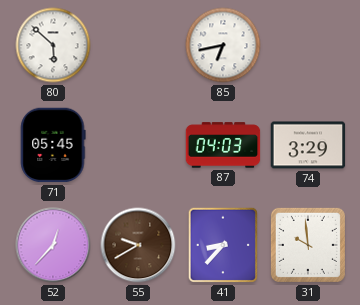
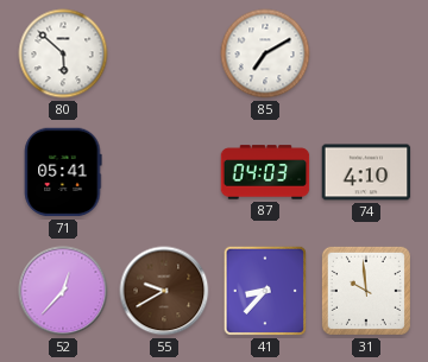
85: 6:43 -> 7:10
71: 05:45 -> 05:41
74: 3:29 -> 4:10
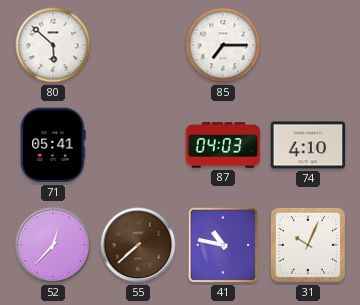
85: 7:10 -> 7:15
55: 9:40 -> 7:38
41: 8:37 -> 10:47
31: 9:59 -> 10:04
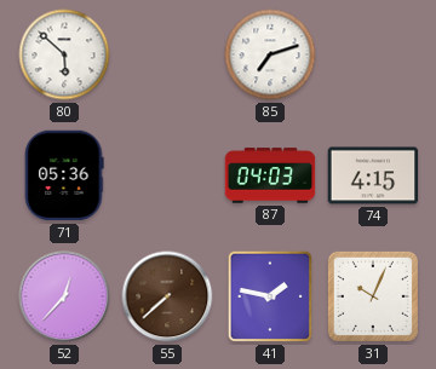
85: 7:15 -> 7:12
71: 05:41 -> 05:36
74: 4:10 -> 4:15
41: 10:47 -> 1:47
